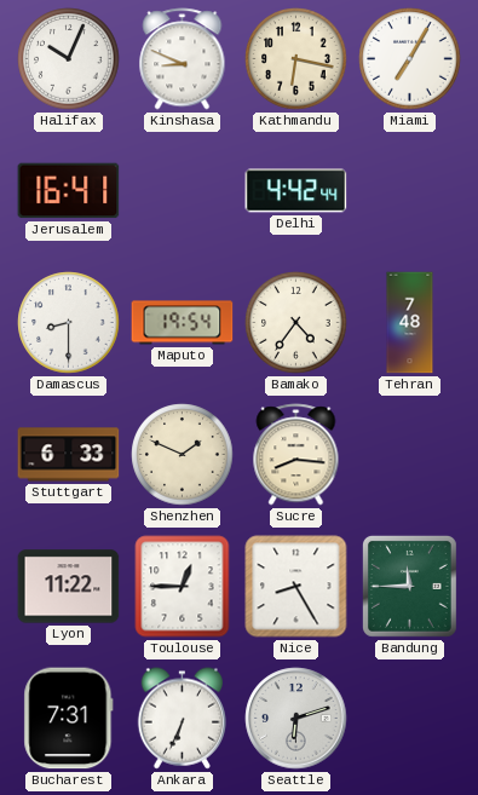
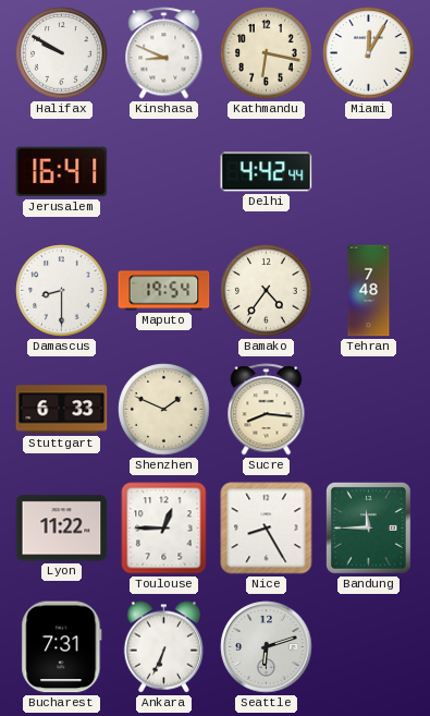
Halifax: 10:04 -> 9:50
Miami: 7:05 -> 12:05
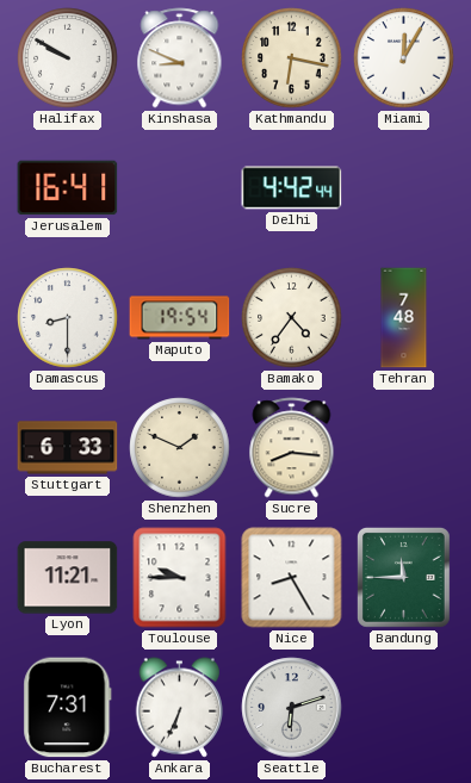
Lyon: 11:22 -> 11:21
Toulouse: 12:45 -> 9:45
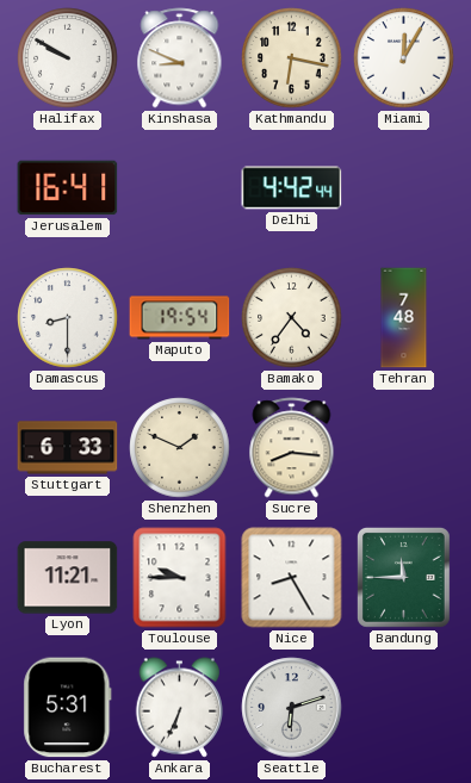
Bucharest: 7:31 -> 5:31
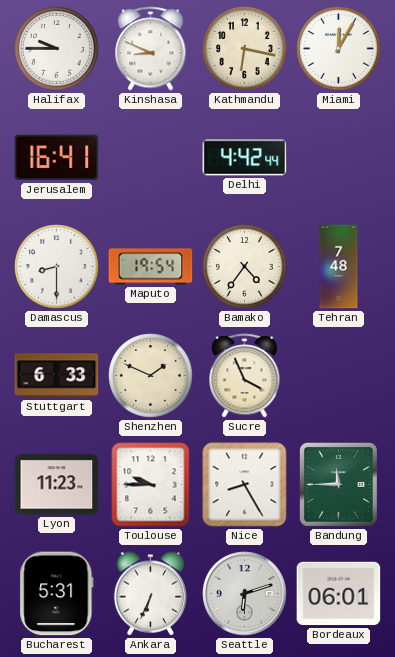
Halifax: 9:50 -> 9:45
Sucre: 8:16 -> 3:56
Lyon: 11:21 -> 11:23
Bordeaux: none -> 06:01
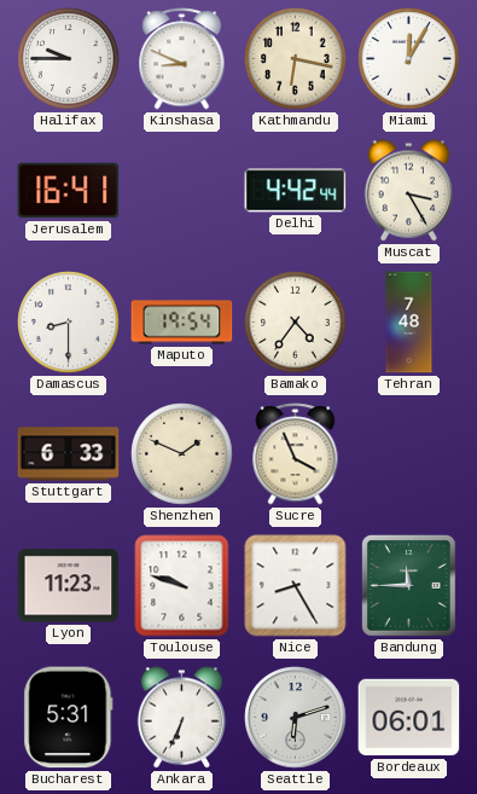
Muscat: none -> 3:25
Toulouse: 9:45 -> 9:48
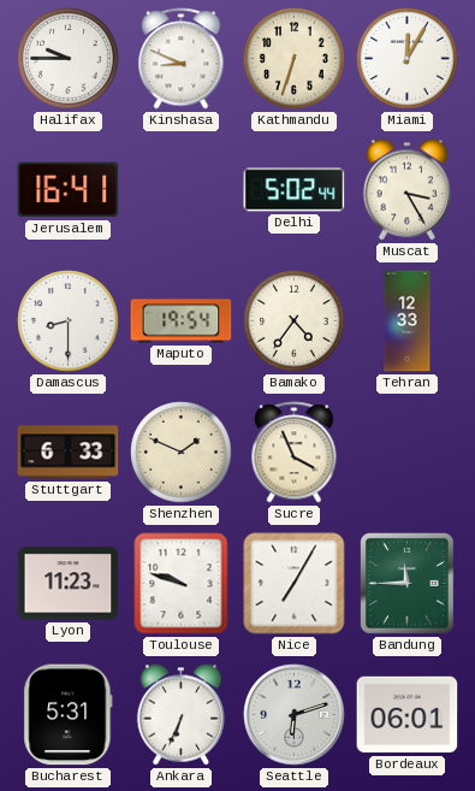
Kathmandu: 6:17 -> 6:33
Delhi: 4:42 -> 5:02
Tehran: 7:48 -> 12:33
Nice: 8:25 -> 7:05
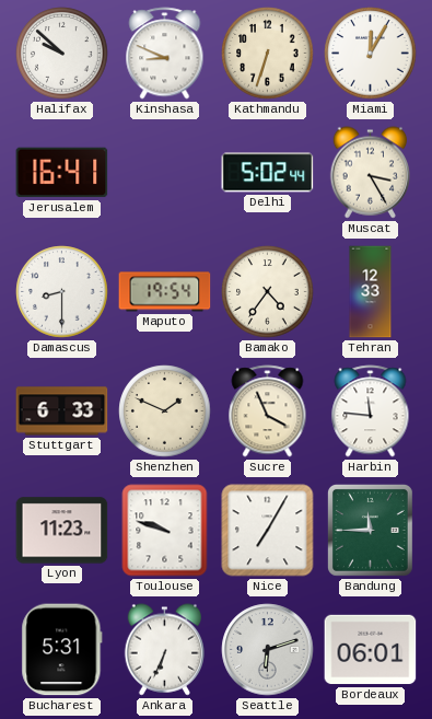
Halifax: 9:45 -> 9:52
Harbin: none -> 11:46
